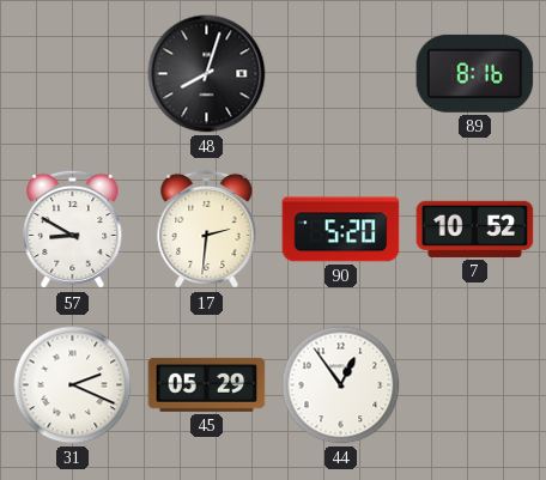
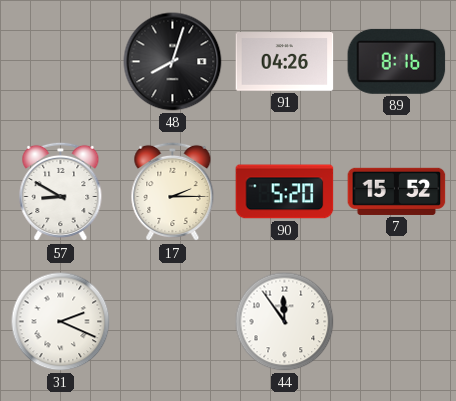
91: none -> 04:26
17: 2:31 -> 2:15
7: 10:52 -> 15:52
45: 05:29 -> none
44: 12:54 -> 11:54
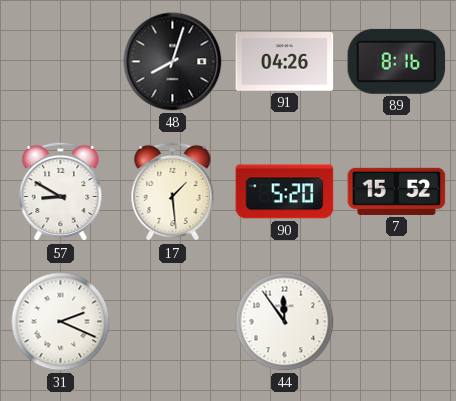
17: 2:15 -> 1:29
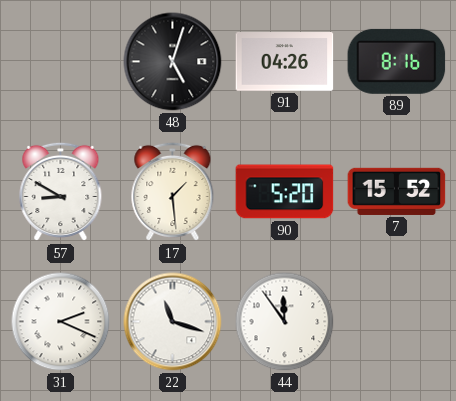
48: 8:03 -> 5:03
22: none -> 11:18
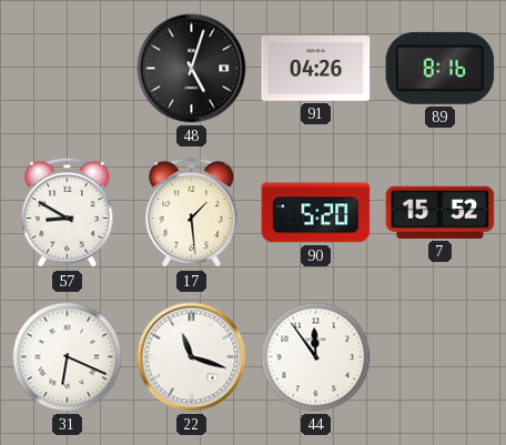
31: 2:19 -> 6:19
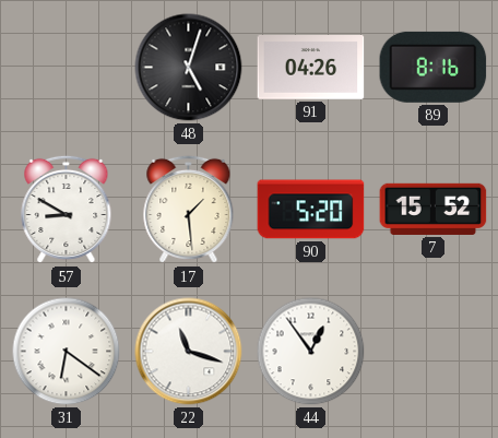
31: 6:19 -> 6:21
44: 11:54 -> 12:54
